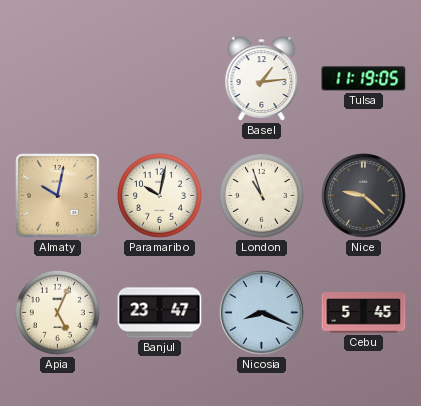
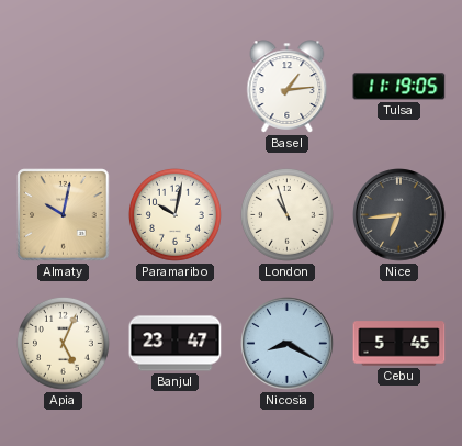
Nice: 9:22 -> 6:44
Nicosia: 8:19 -> 8:20
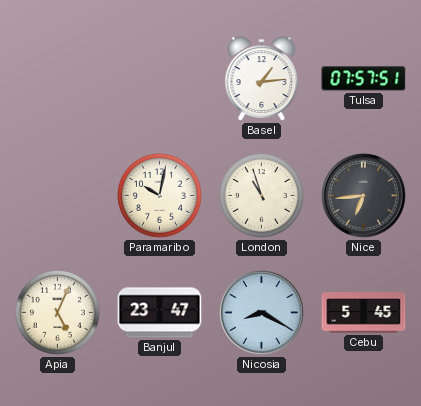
Tulsa: 11:19 -> 07:57
Almaty: 10:02 -> none
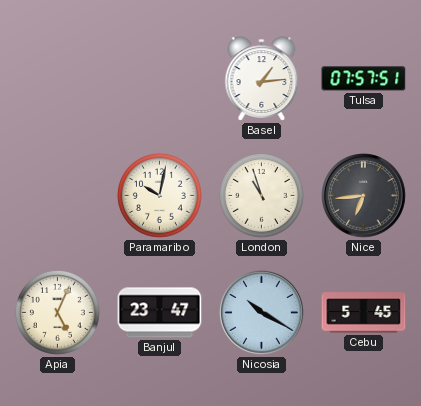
Nicosia: 8:20 -> 10:20
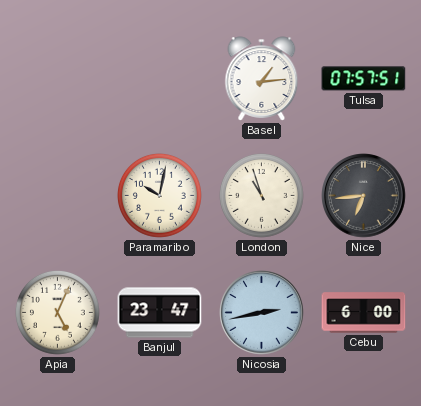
Nicosia: 10:20 -> 2:43
Cebu: 5:45 -> 6:00
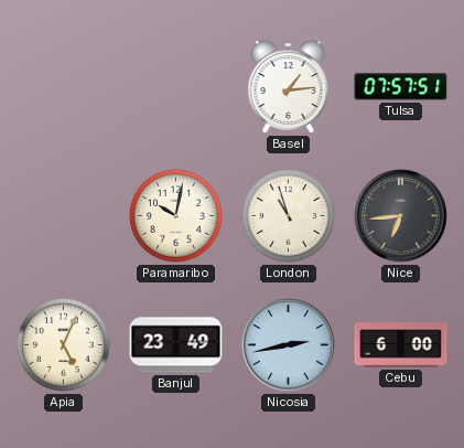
Banjul: 23:47 -> 23:49
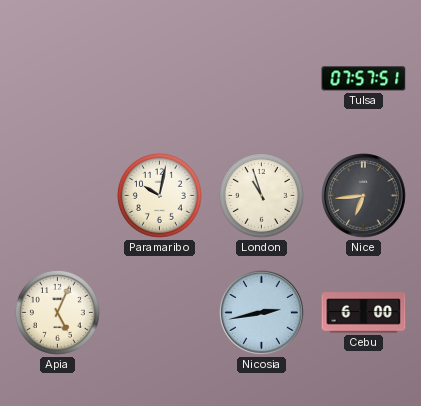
Basel: 1:14 -> none
Banjul: 23:49 -> none
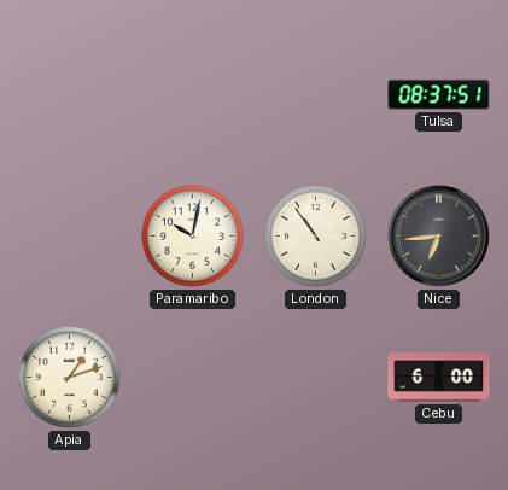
Tulsa: 07:57 -> 08:37
London: 10:57 -> 10:54
Apia: 5:04 -> 1:12
Nicosia: 2:43 -> none
